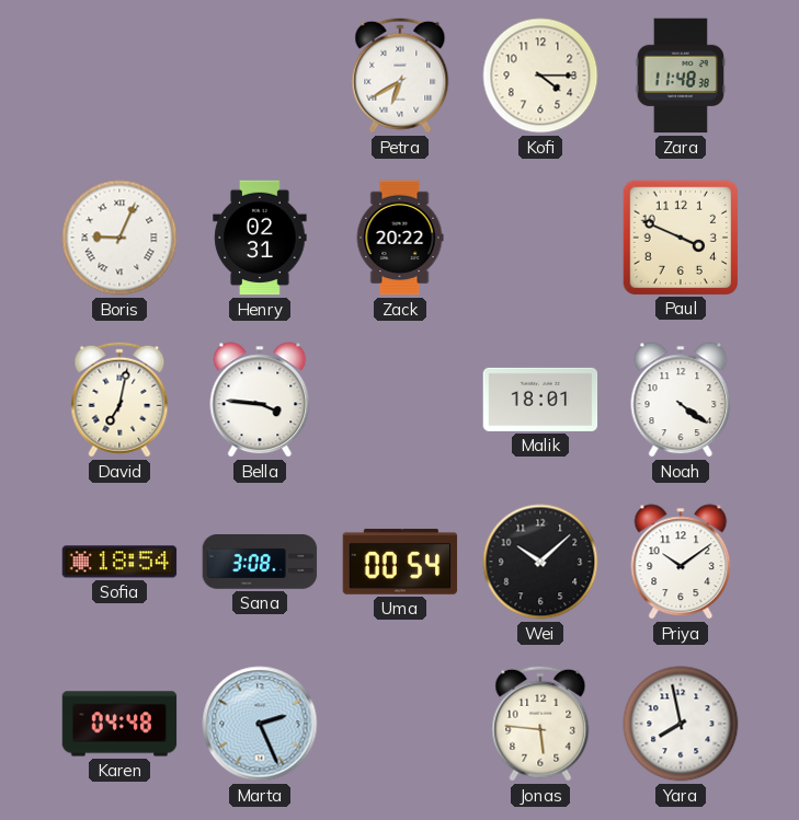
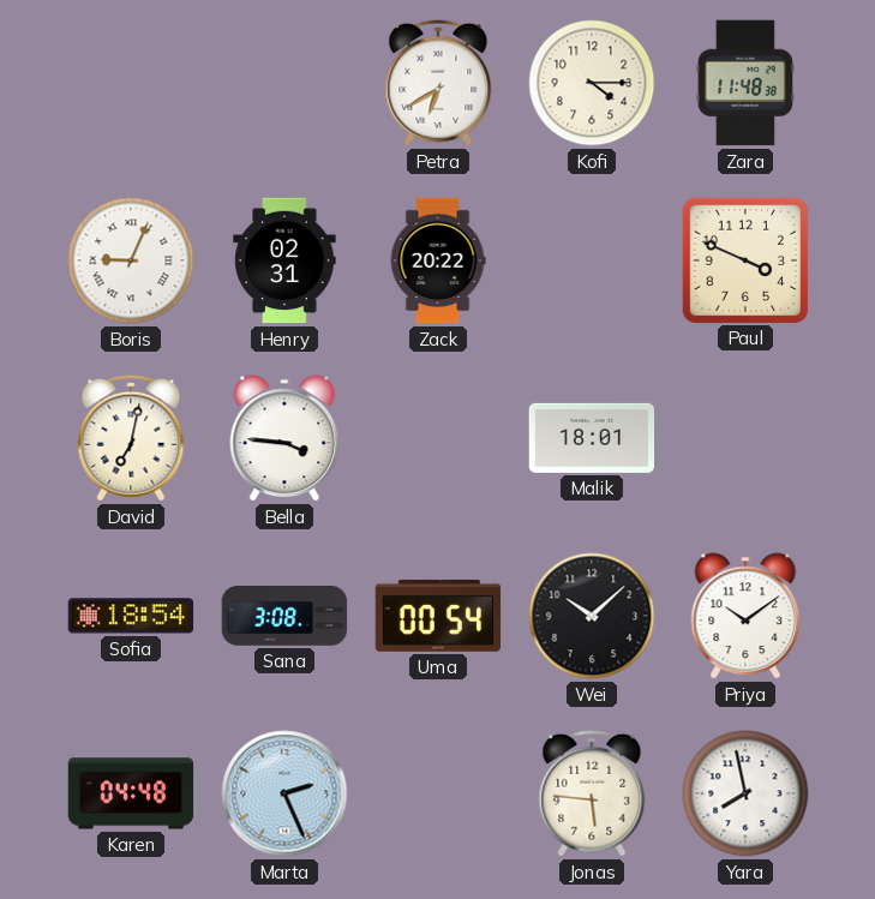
Noah: 4:21 -> none
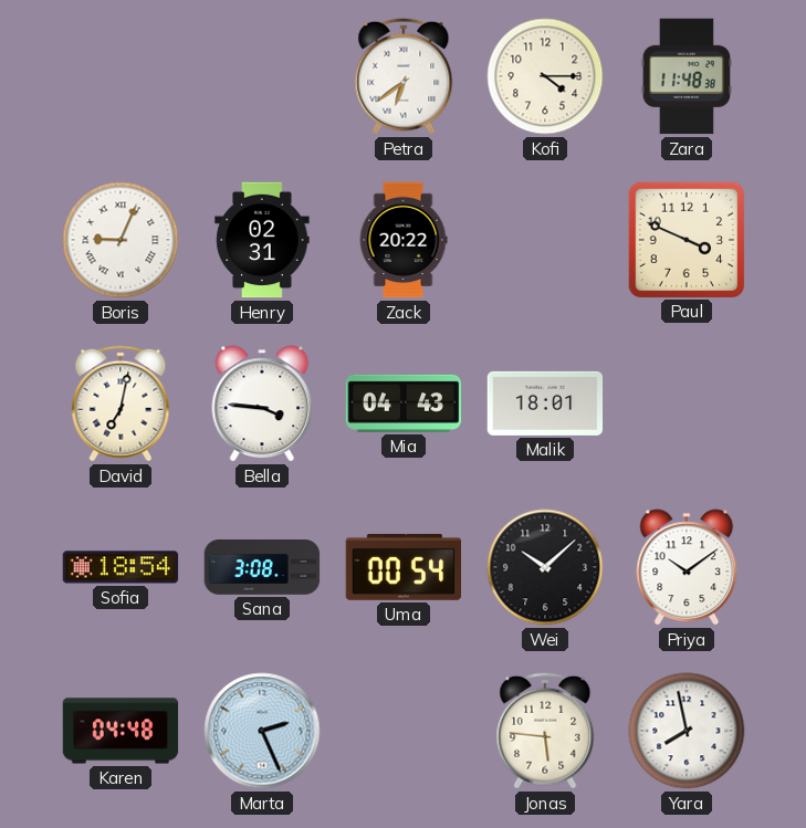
Petra: 6:40 -> 6:39
Mia: none -> 04:43
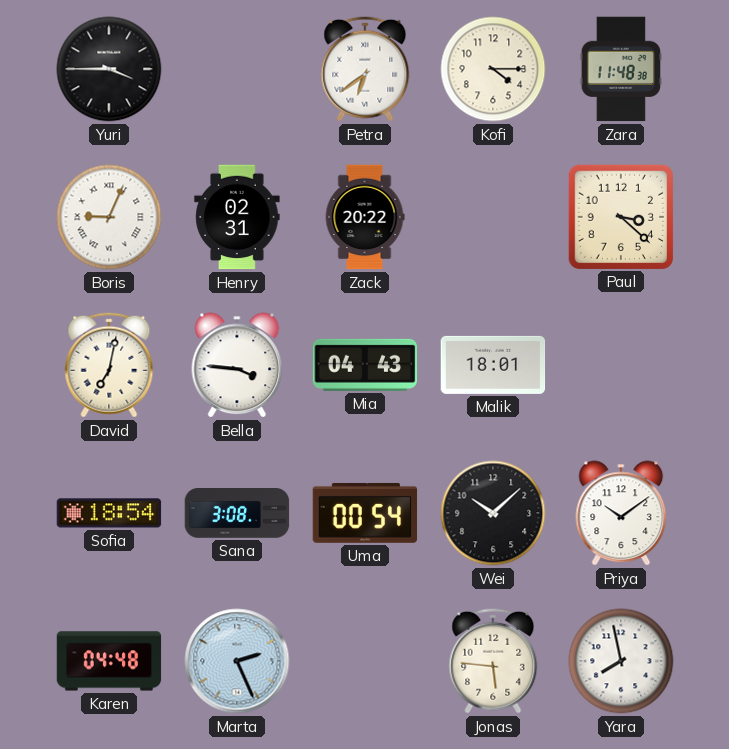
Yuri: none -> 3:45
Paul: 3:49 -> 3:22
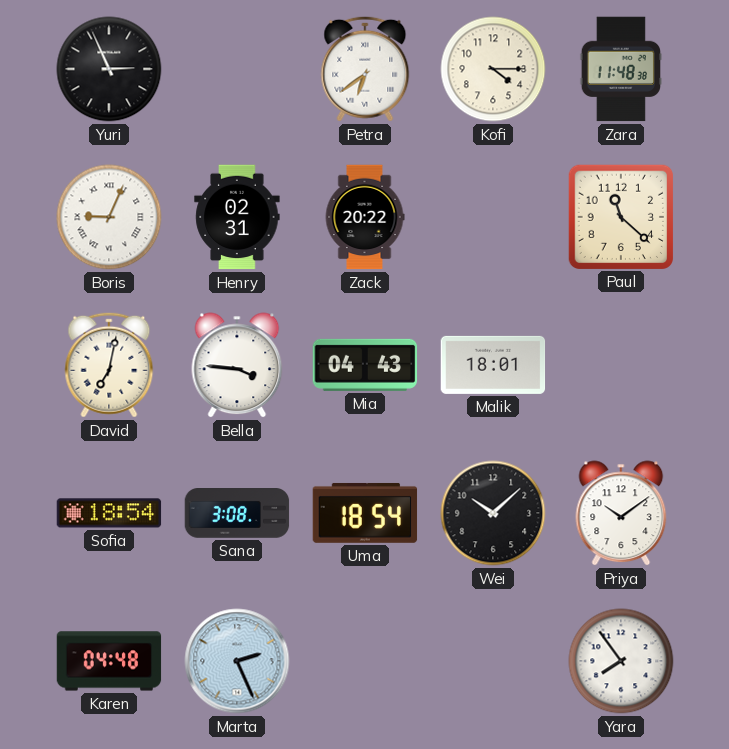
Yuri: 3:45 -> 2:56
Paul: 3:22 -> 11:22
Uma: 00:54 -> 18:54
Jonas: 5:46 -> none
Yara: 7:58 -> 7:54
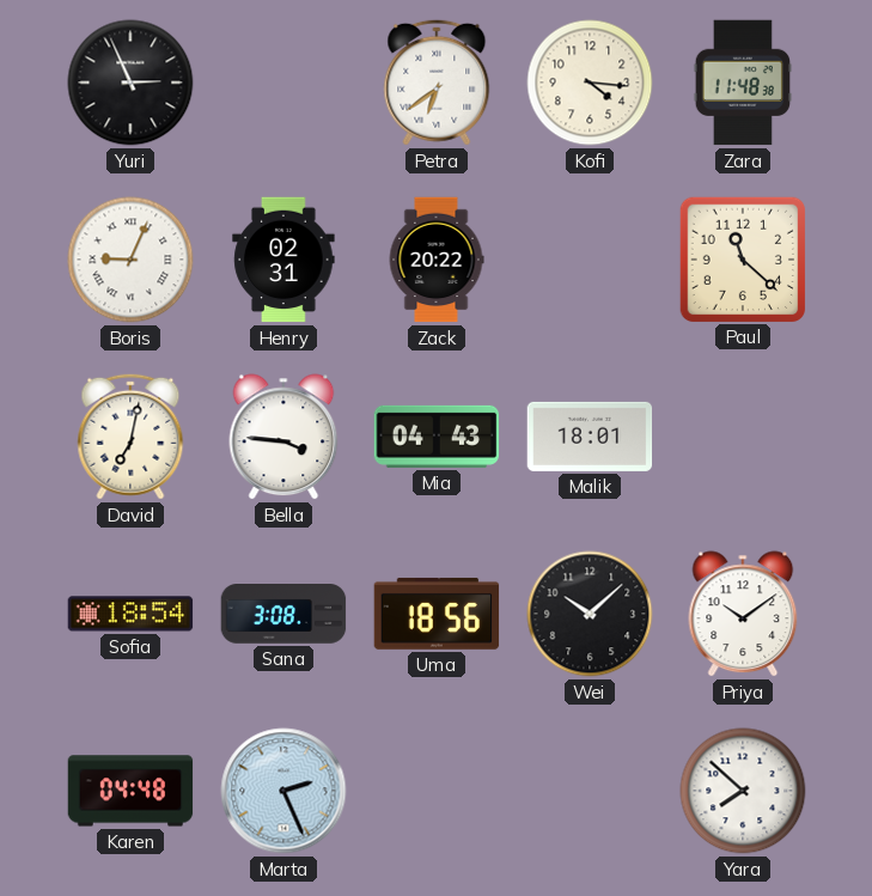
Kofi: 4:15 -> 4:16
Uma: 18:54 -> 18:56
Yara: 7:54 -> 7:52
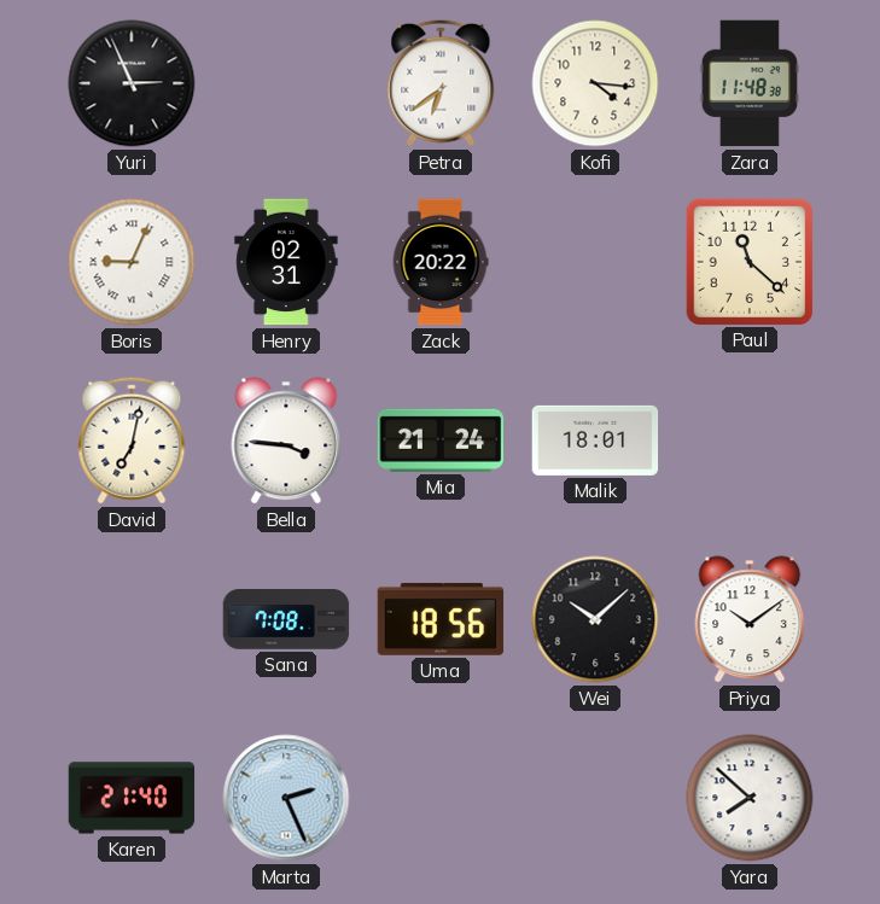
Mia: 04:43 -> 21:24
Sofia: 18:54 -> none
Sana: 3:08 -> 7:08
Karen: 04:48 -> 21:40
